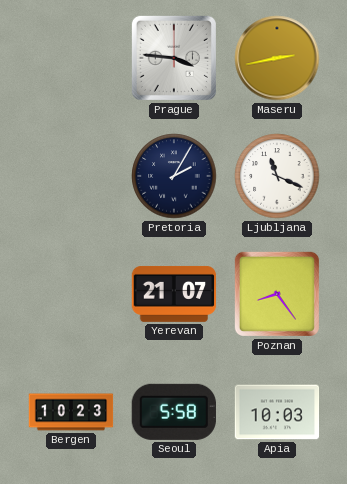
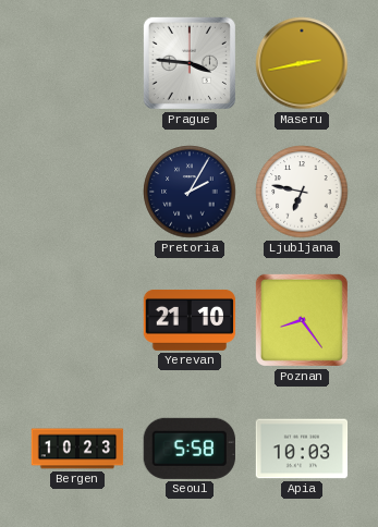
Ljubljana: 11:19 -> 6:47
Yerevan: 21:07 -> 21:10
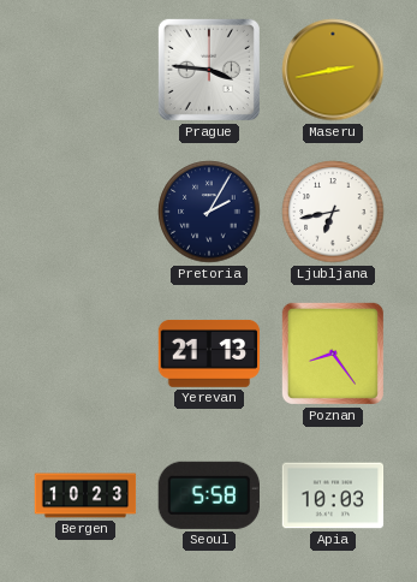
Ljubljana: 6:47 -> 6:43
Yerevan: 21:10 -> 21:13
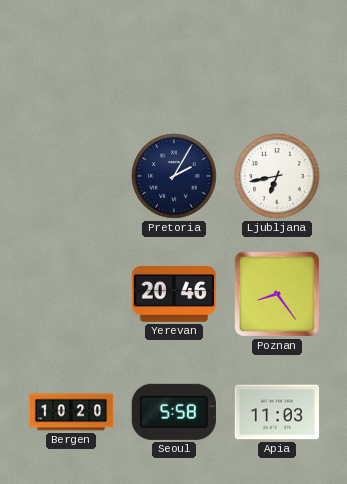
Prague: 3:46 -> none
Maseru: 2:43 -> none
Yerevan: 21:13 -> 20:46
Bergen: 10:23 -> 10:20
Apia: 10:03 -> 11:03
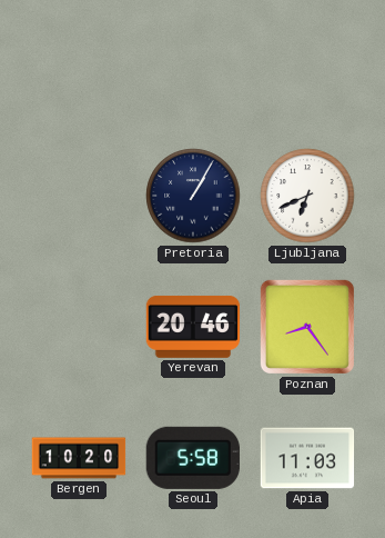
Pretoria: 2:05 -> 1:05
Ljubljana: 6:43 -> 6:41
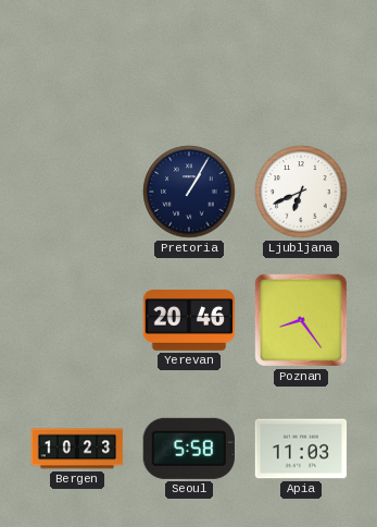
Bergen: 10:20 -> 10:23
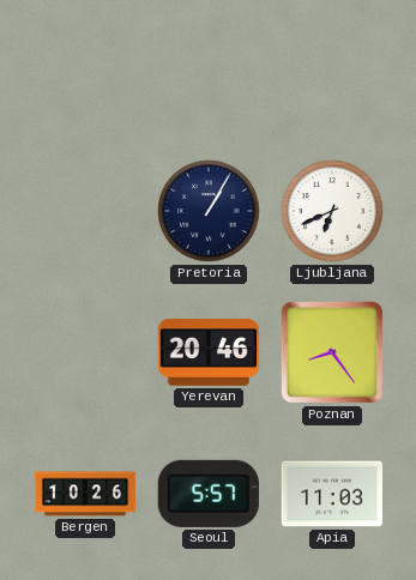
Bergen: 10:23 -> 10:26
Seoul: 5:58 -> 5:57
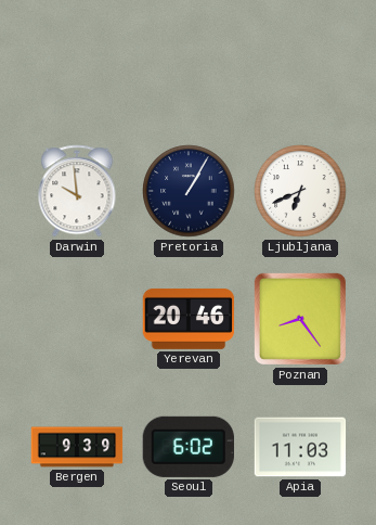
Darwin: none -> 9:59
Bergen: 10:26 -> 9:39
Seoul: 5:57 -> 6:02
